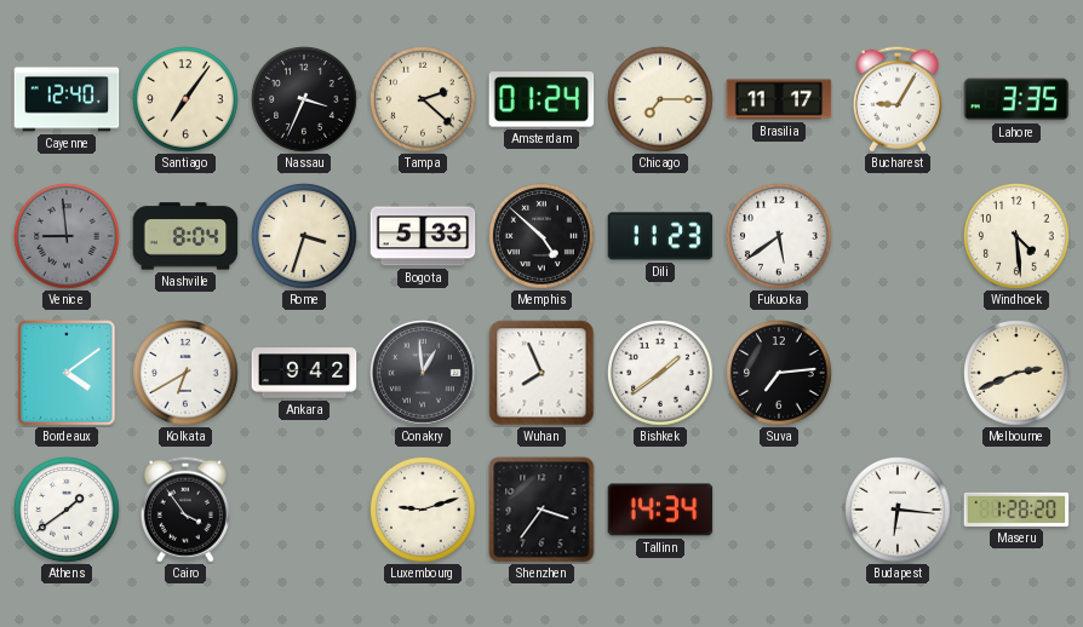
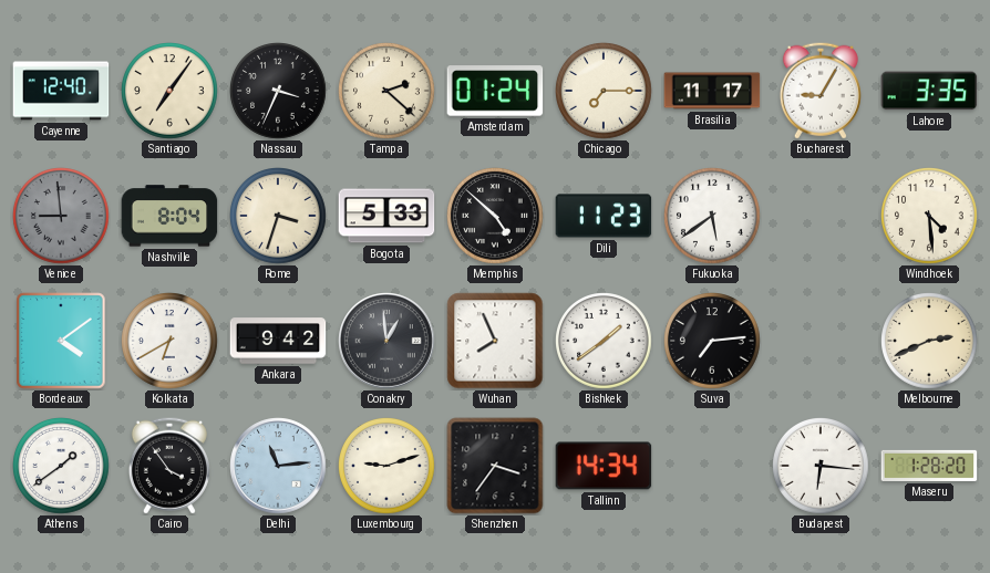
Delhi: none -> 11:14
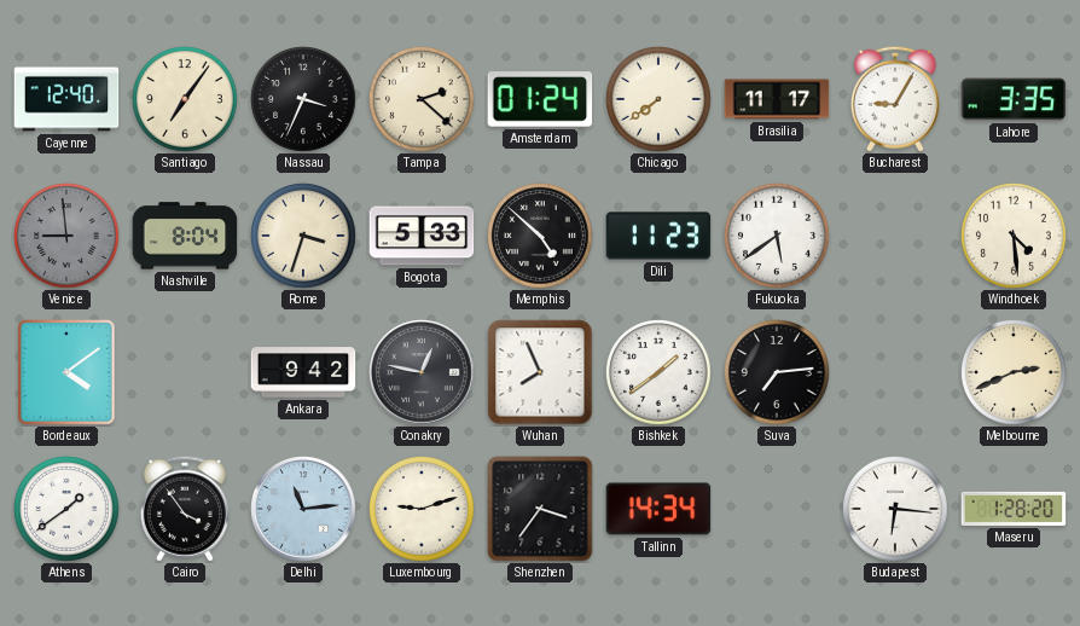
Chicago: 7:15 -> 7:39
Kolkata: 6:40 -> none
Conakry: 12:59 -> 12:47
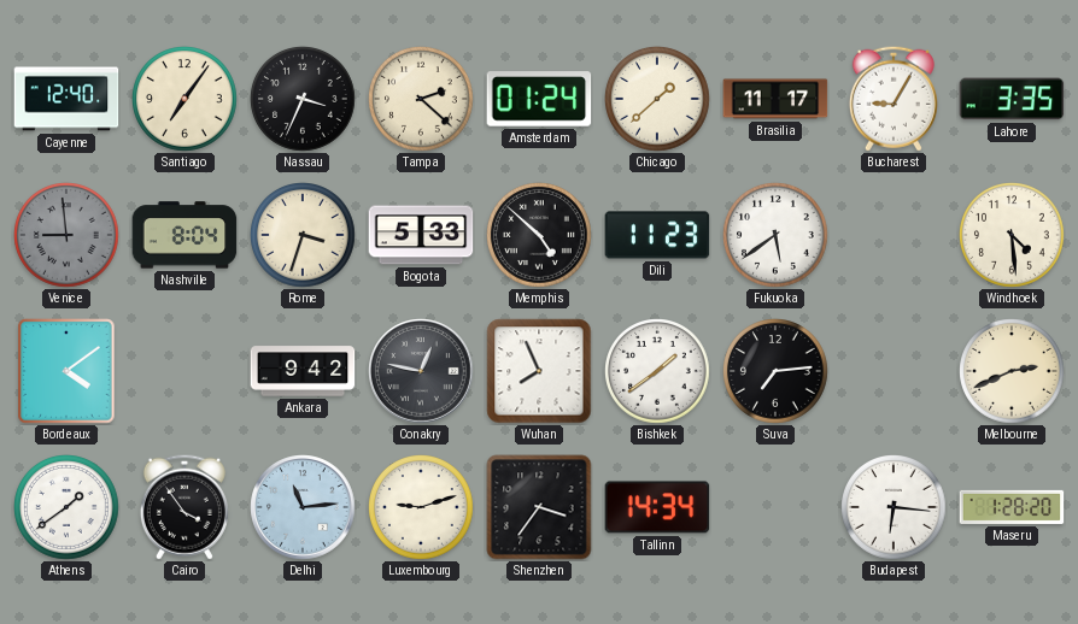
Chicago: 7:39 -> 1:38
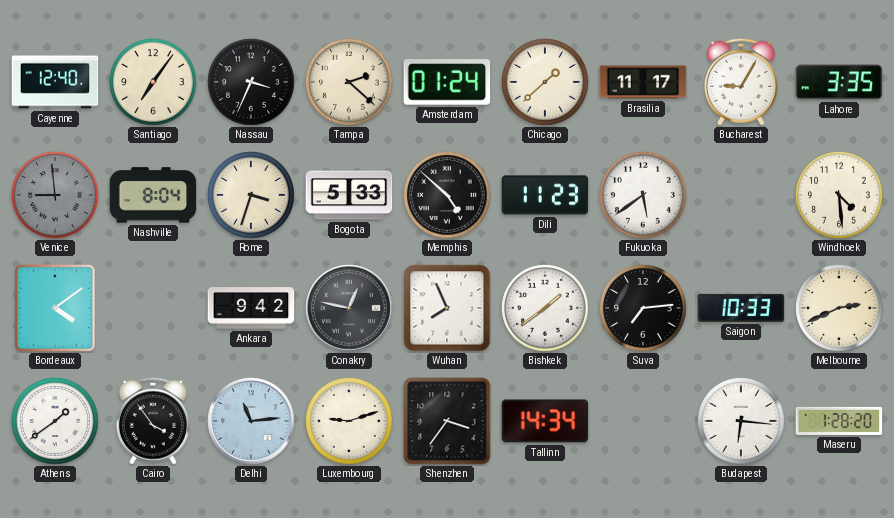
Saigon: none -> 10:33
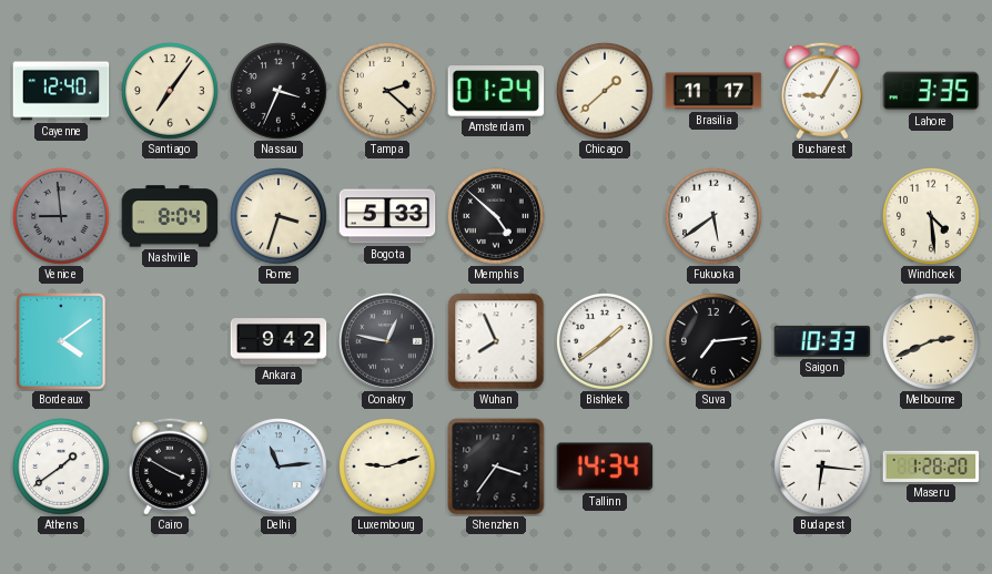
Dili: 11:23 -> none
Cairo: 3:54 -> 3:50
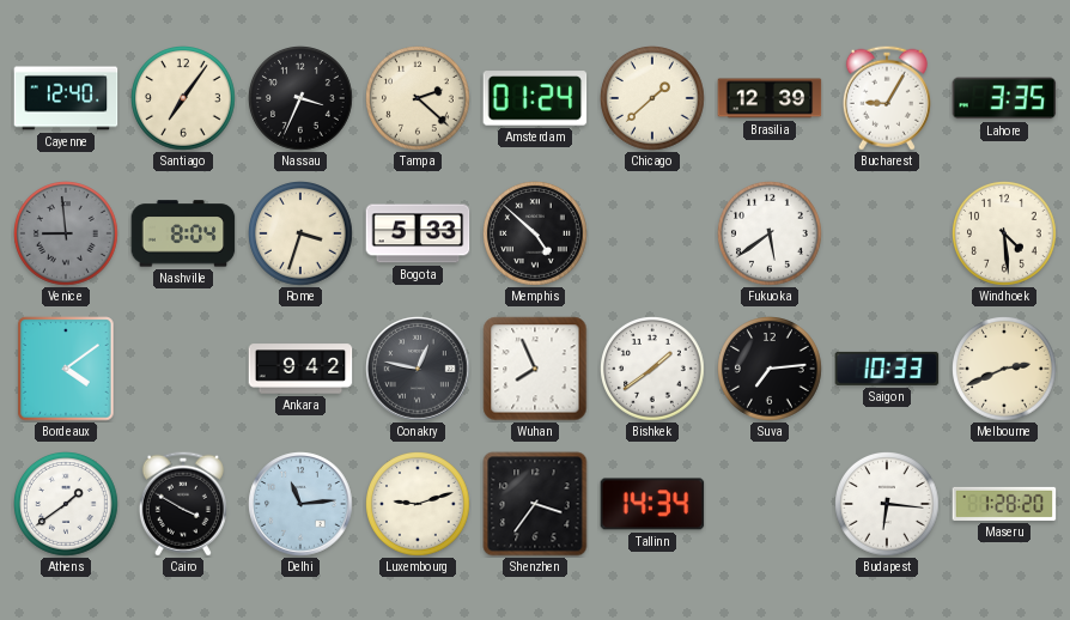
Brasilia: 11:17 -> 12:39
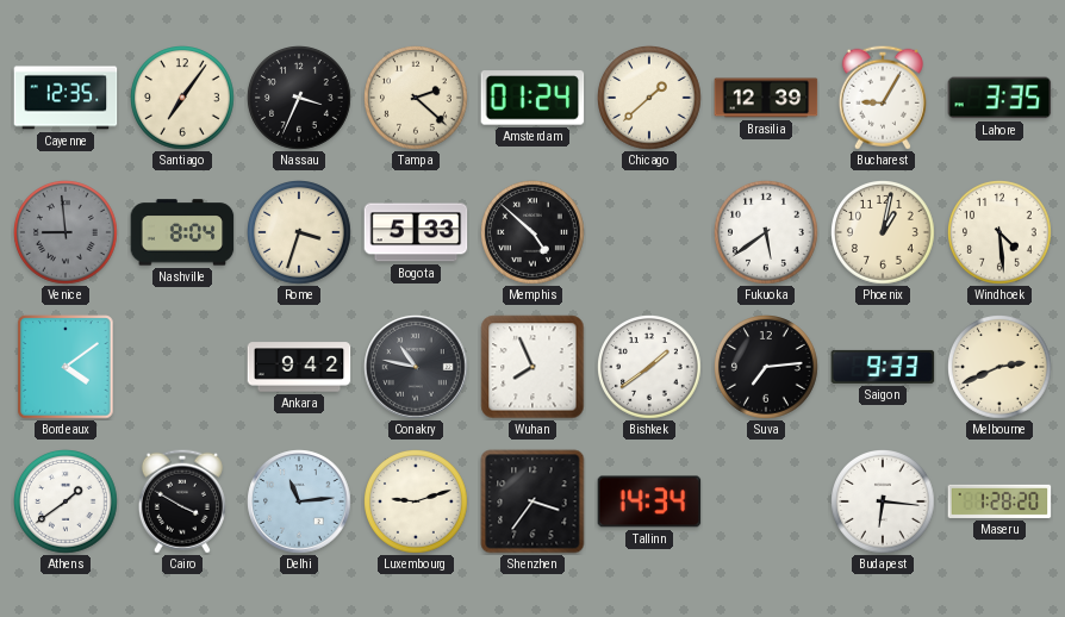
Cayenne: 12:40 -> 12:35
Phoenix: none -> 1:02
Conakry: 12:47 -> 10:47
Saigon: 10:33 -> 9:33
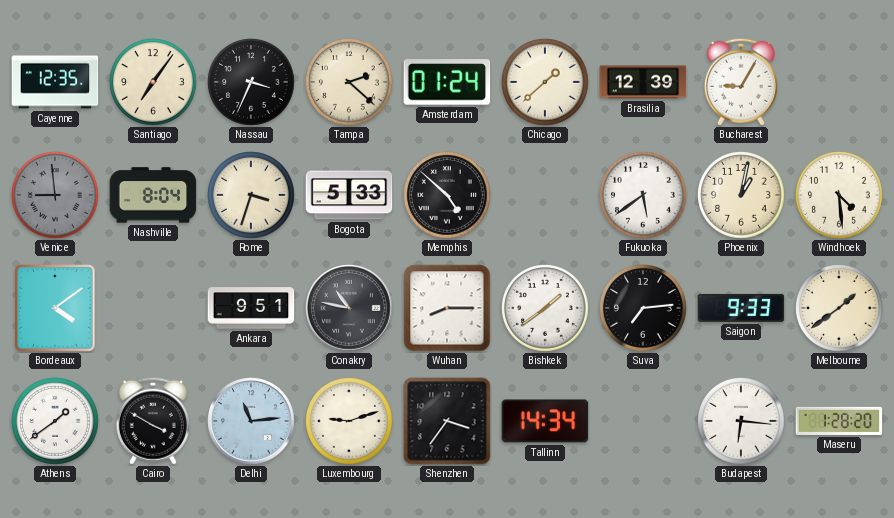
Lahore: 3:35 -> none
Ankara: 9:42 -> 9:51
Wuhan: 7:56 -> 8:15
Melbourne: 2:41 -> 1:39
